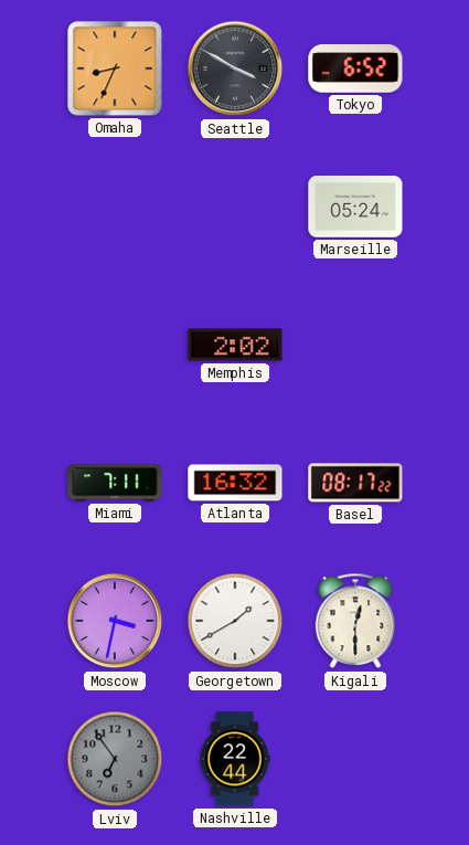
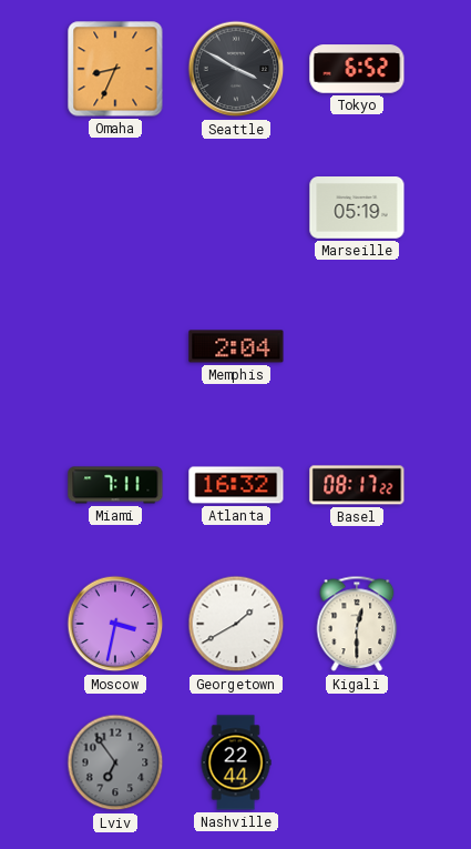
Marseille: 05:24 -> 05:19
Memphis: 2:02 -> 2:04
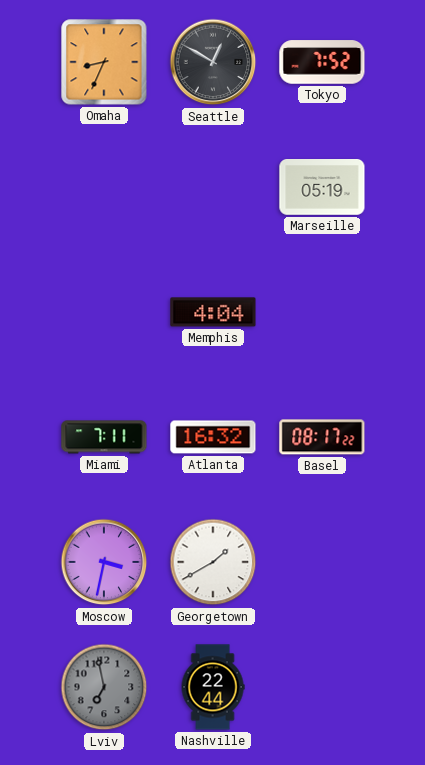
Seattle: 3:50 -> 12:50
Tokyo: 6:52 -> 7:52
Memphis: 2:04 -> 4:04
Kigali: 12:30 -> none
Lviv: 6:54 -> 6:58
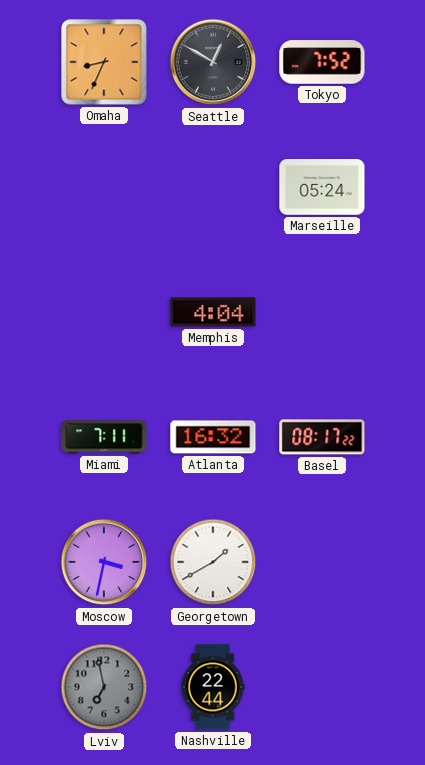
Marseille: 05:19 -> 05:24
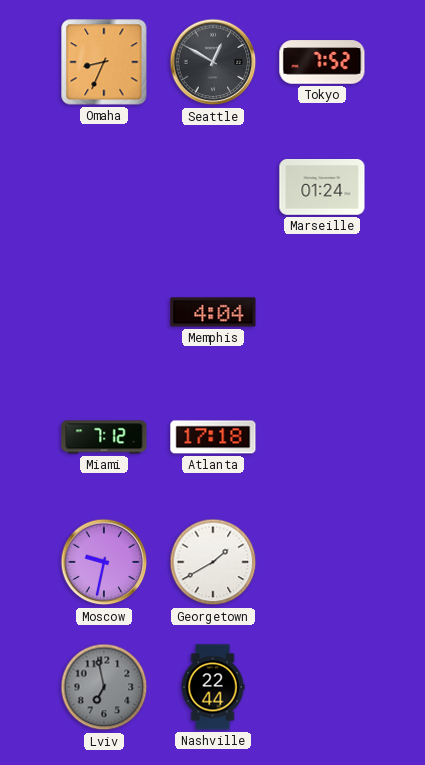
Marseille: 05:24 -> 01:24
Miami: 7:11 -> 7:12
Atlanta: 16:32 -> 17:18
Basel: 08:17 -> none
Moscow: 3:32 -> 9:32
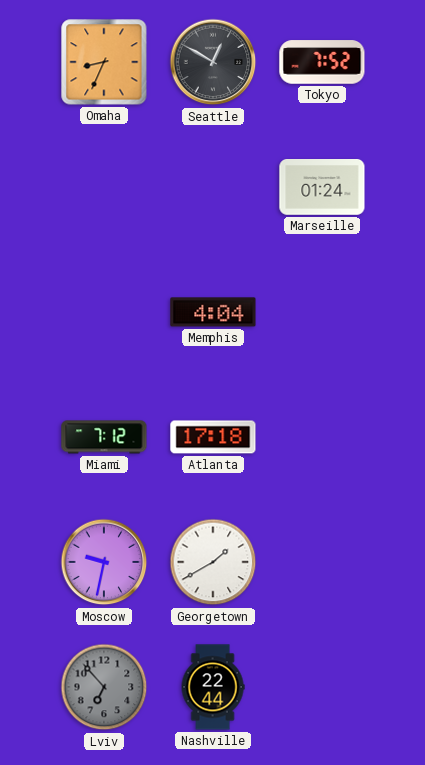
Lviv: 6:58 -> 6:53
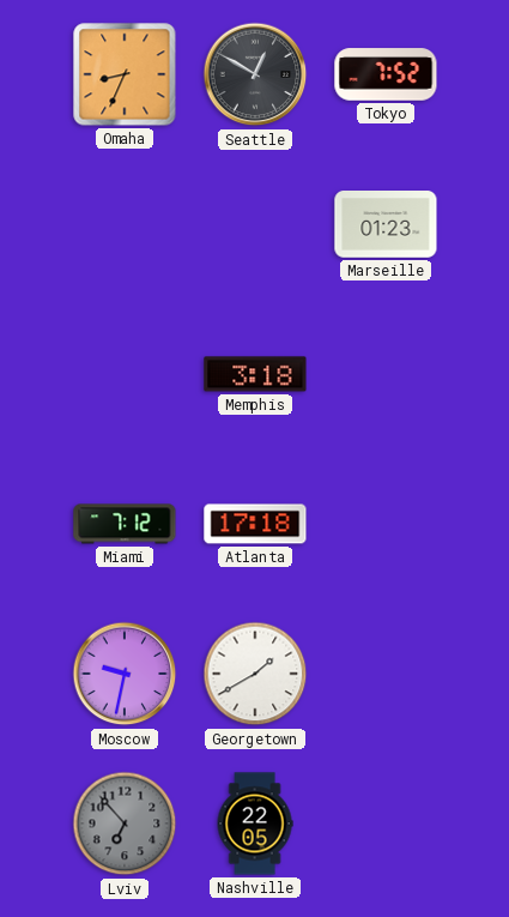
Marseille: 01:24 -> 01:23
Memphis: 4:04 -> 3:18
Nashville: 22:44 -> 22:05
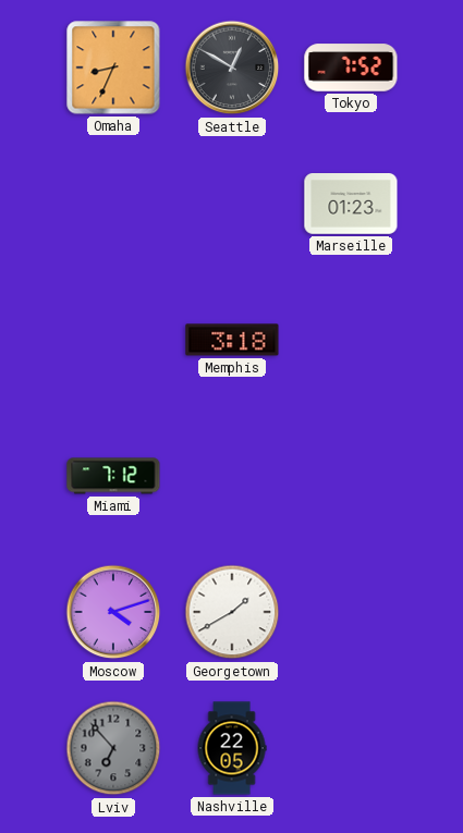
Atlanta: 17:18 -> none
Moscow: 9:32 -> 4:12
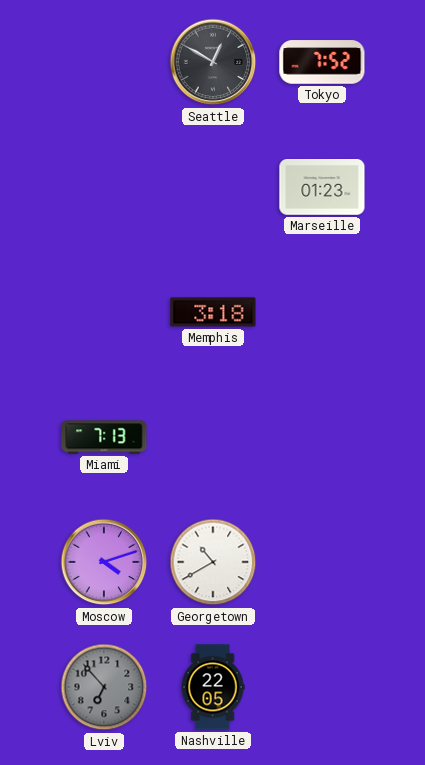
Omaha: 8:34 -> none
Miami: 7:12 -> 7:13
Georgetown: 1:40 -> 10:40
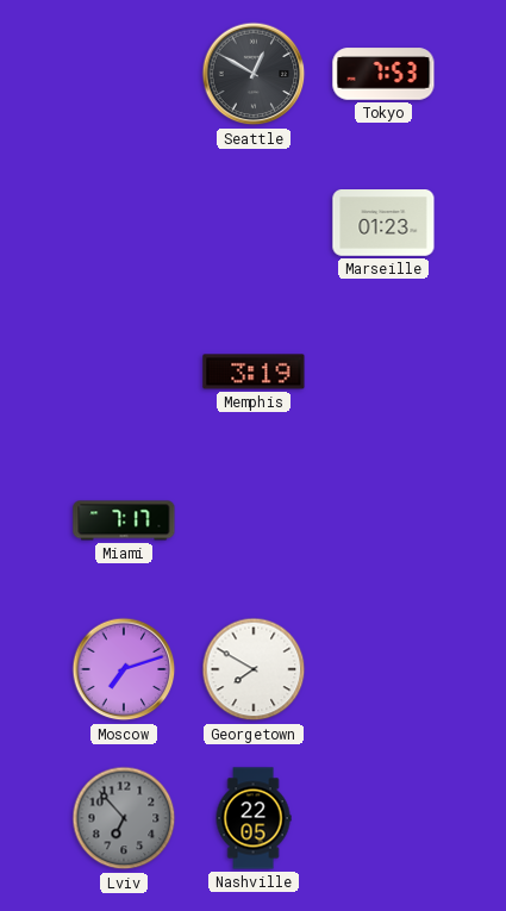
Tokyo: 7:52 -> 7:53
Memphis: 3:18 -> 3:19
Miami: 7:13 -> 7:17
Moscow: 4:12 -> 7:12
Georgetown: 10:40 -> 7:50
